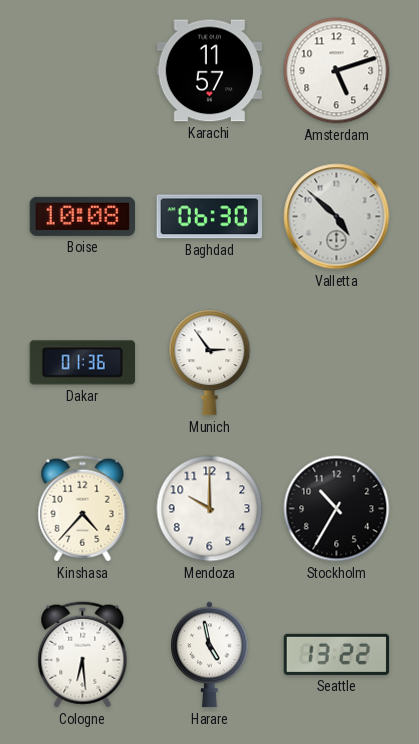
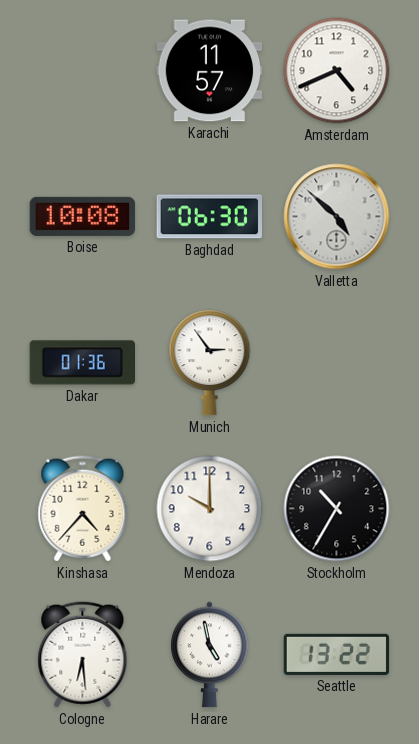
Amsterdam: 5:12 -> 4:41
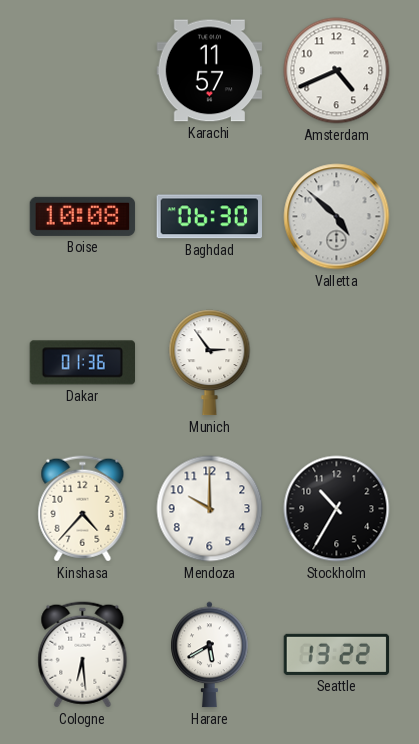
Harare: 4:58 -> 5:40
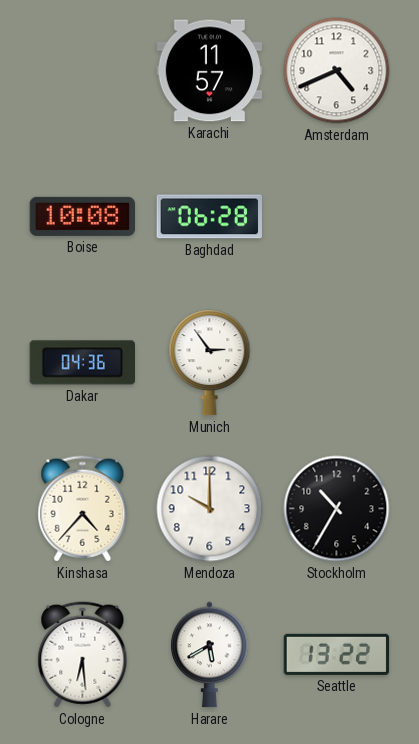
Baghdad: 06:30 -> 06:28
Valletta: 4:52 -> none
Dakar: 01:36 -> 04:36
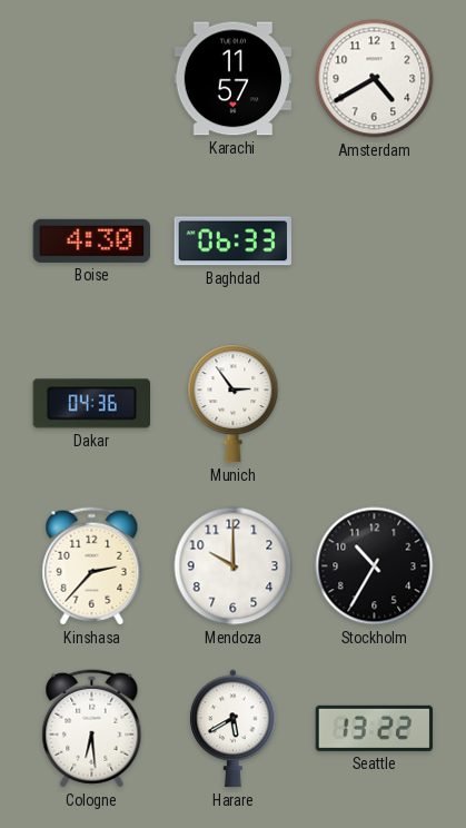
Amsterdam: 4:41 -> 4:40
Boise: 10:08 -> 4:30
Baghdad: 06:28 -> 06:33
Kinshasa: 4:37 -> 2:37
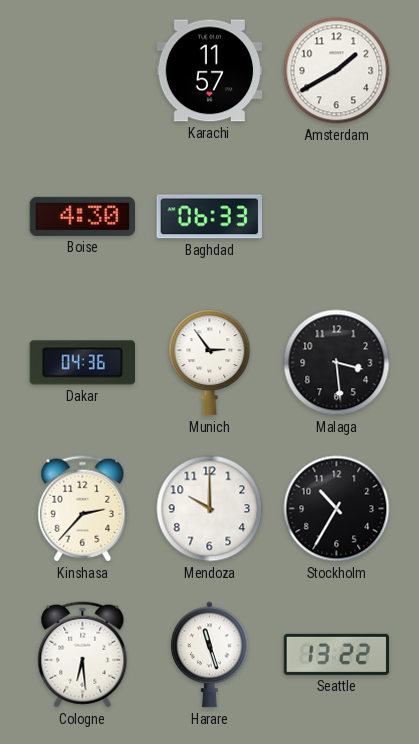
Amsterdam: 4:40 -> 1:40
Malaga: none -> 3:29
Harare: 5:40 -> 11:27
